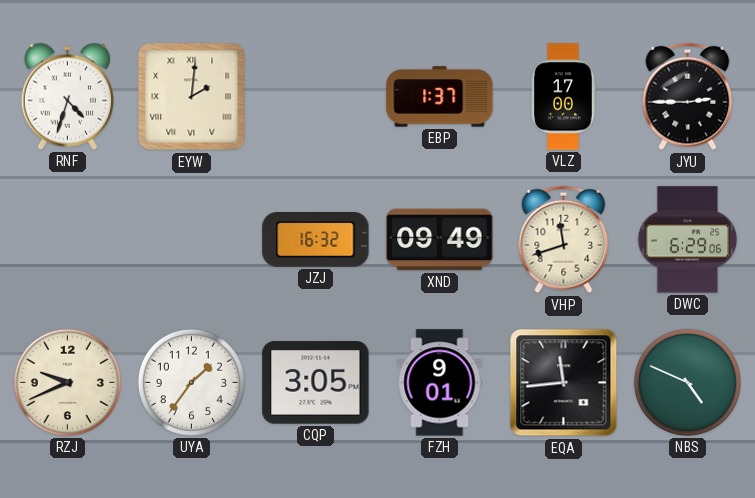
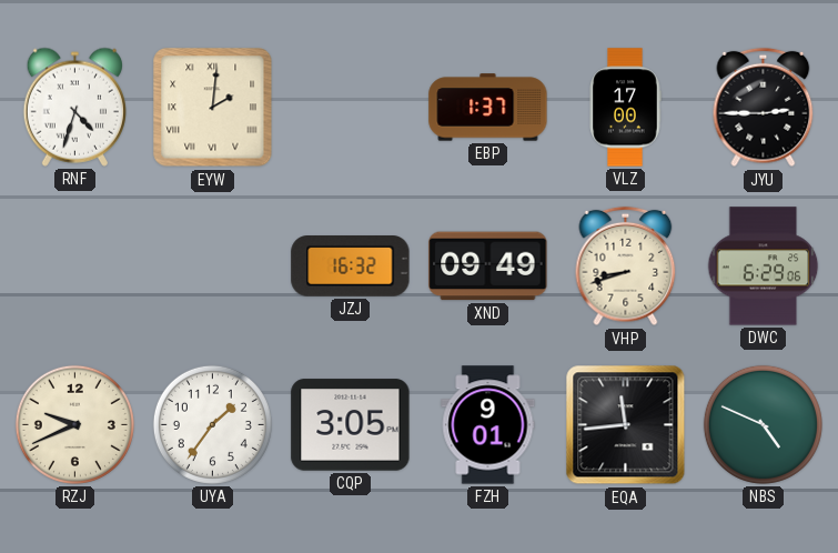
VHP: 11:42 -> 8:42
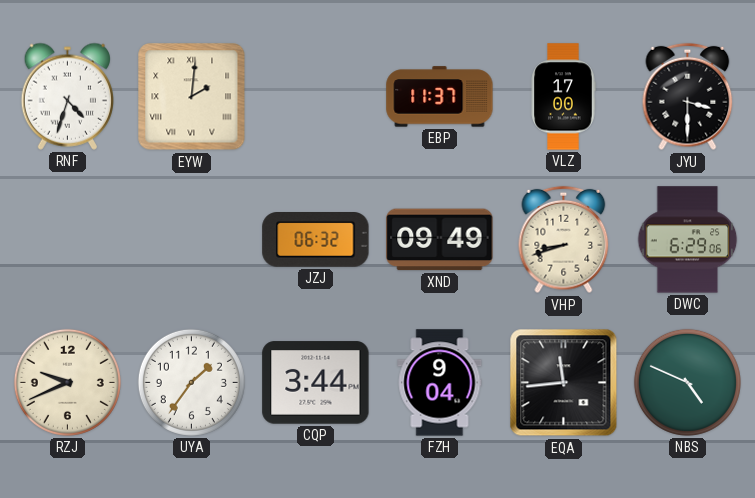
EBP: 1:37 -> 11:37
JYU: 2:45 -> 3:30
JZJ: 16:32 -> 06:32
CQP: 3:05 -> 3:44
FZH: 9:01 -> 9:04
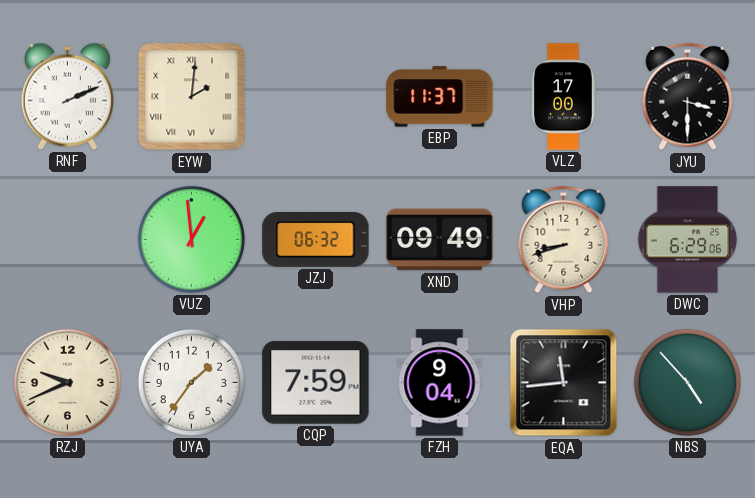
RNF: 4:33 -> 2:11
VUZ: none -> 12:59
CQP: 3:44 -> 7:59
NBS: 4:49 -> 4:53
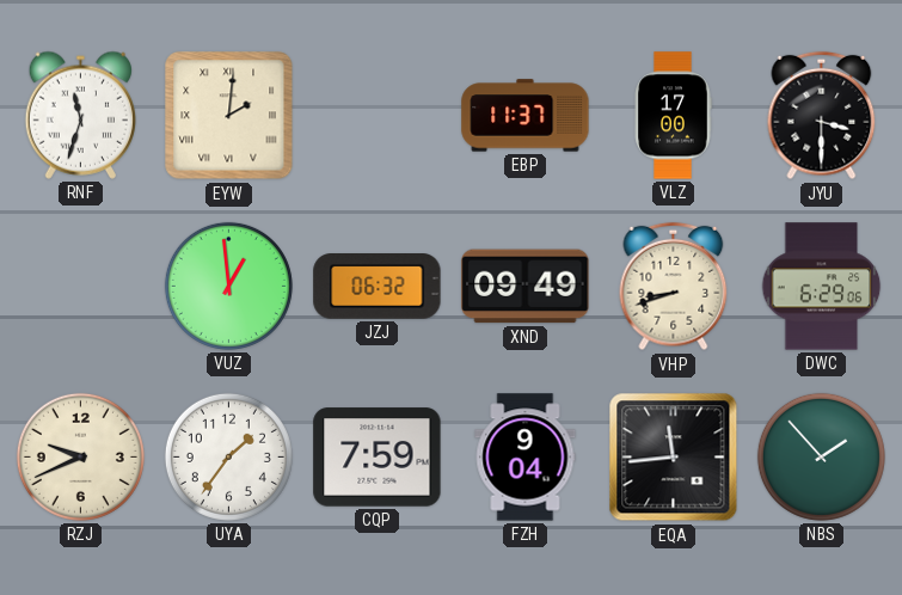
RNF: 2:11 -> 11:33
NBS: 4:53 -> 1:53
